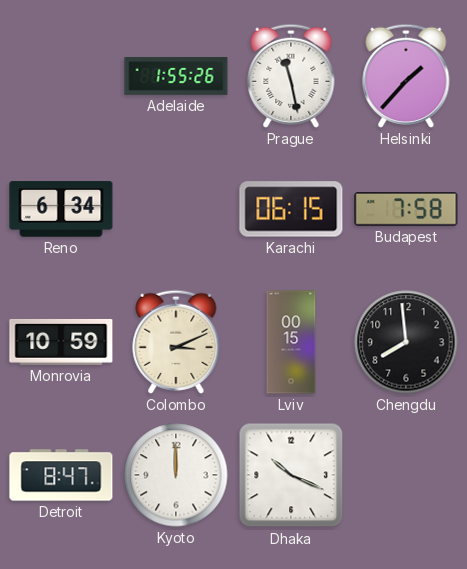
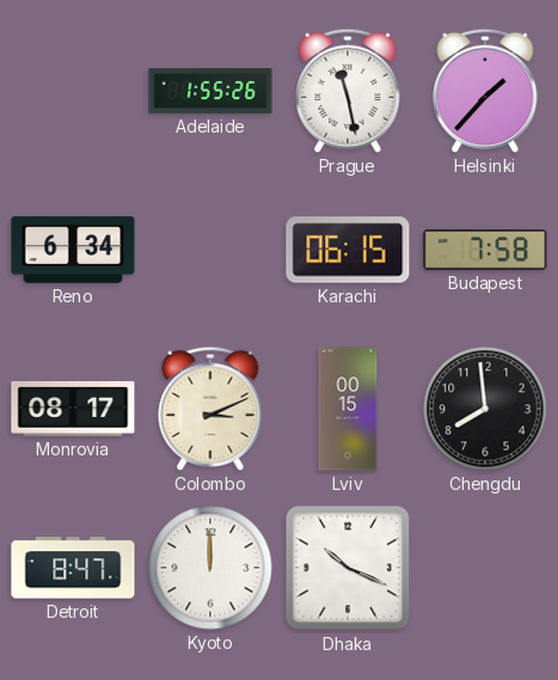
Monrovia: 10:59 -> 08:17
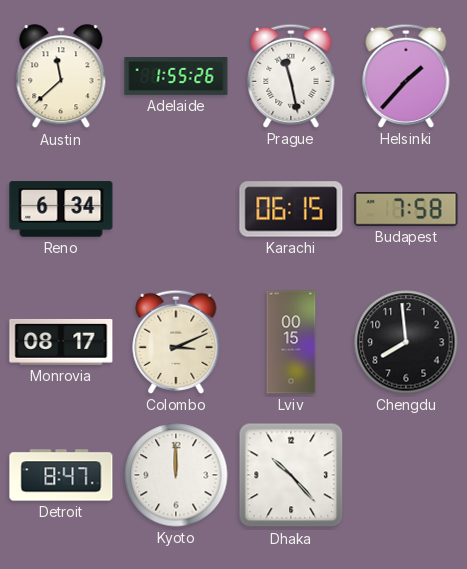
Austin: none -> 11:38
Dhaka: 10:19 -> 10:23
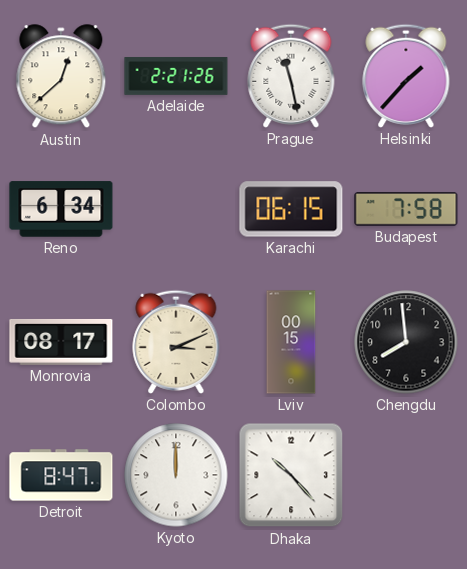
Austin: 11:38 -> 12:38
Adelaide: 1:55 -> 2:21
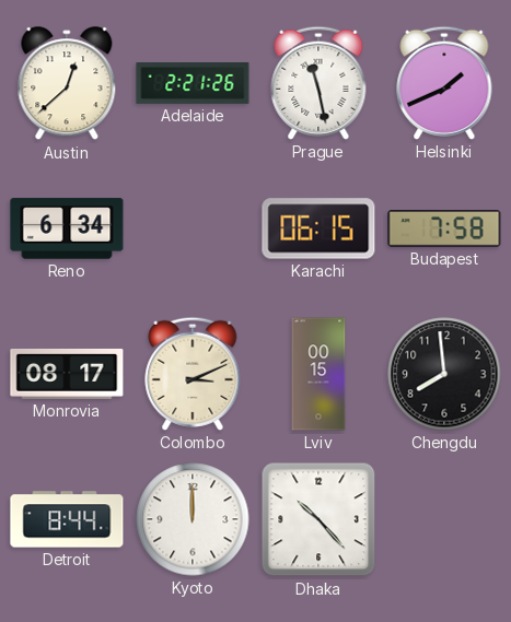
Helsinki: 1:37 -> 1:41
Detroit: 8:47 -> 8:44
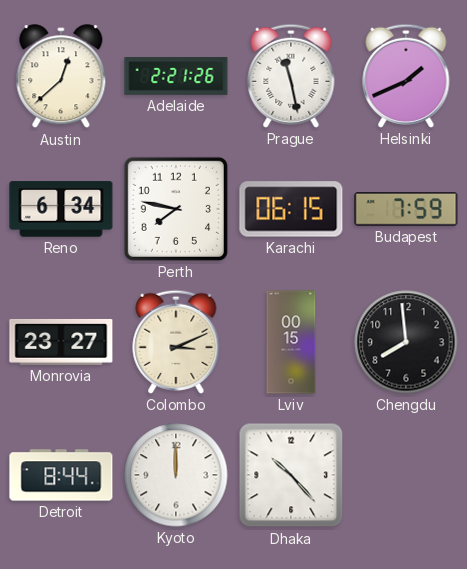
Perth: none -> 7:47
Budapest: 7:58 -> 7:59
Monrovia: 08:17 -> 23:27
